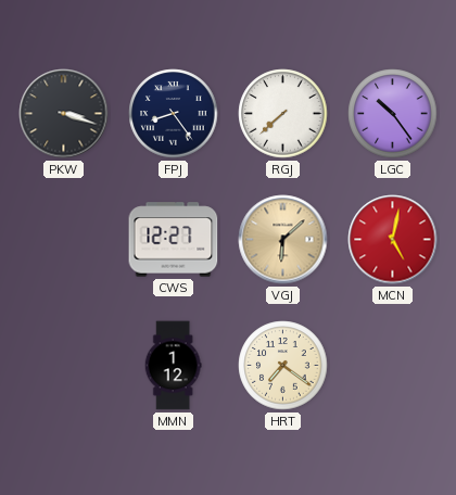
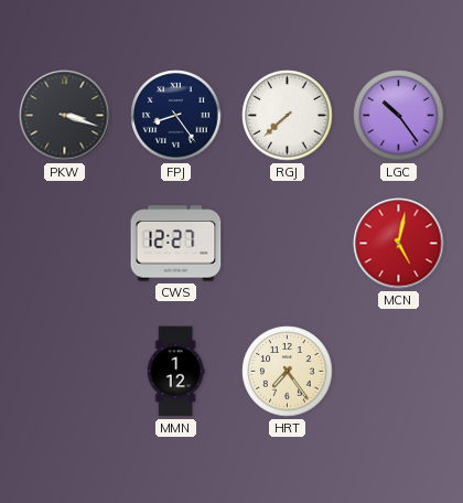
VGJ: 6:08 -> none
HRT: 7:21 -> 7:24
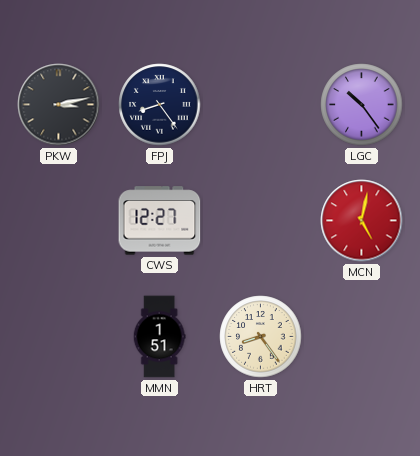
PKW: 3:18 -> 3:13
RGJ: 7:38 -> none
MMN: 1:12 -> 1:51
HRT: 7:24 -> 8:24
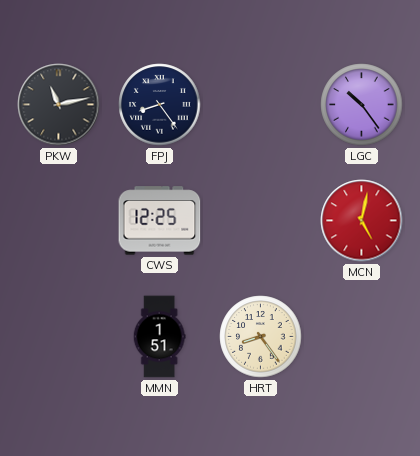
PKW: 3:13 -> 11:13
CWS: 12:27 -> 12:25
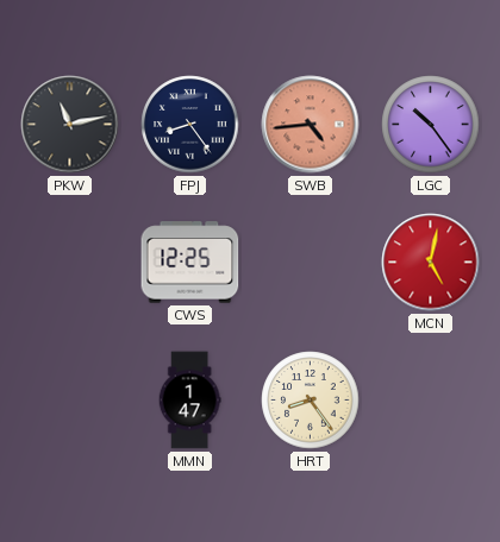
SWB: none -> 4:44
MMN: 1:51 -> 1:47
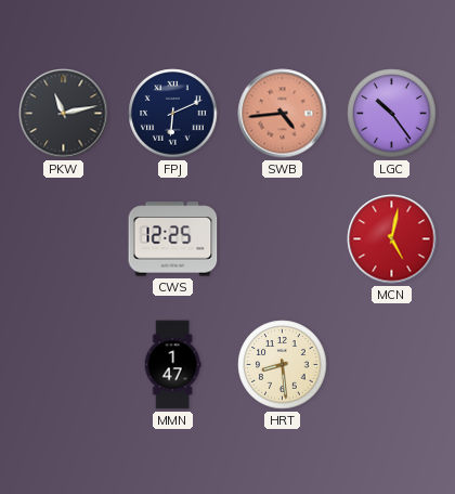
FPJ: 8:24 -> 6:11
HRT: 8:24 -> 8:29
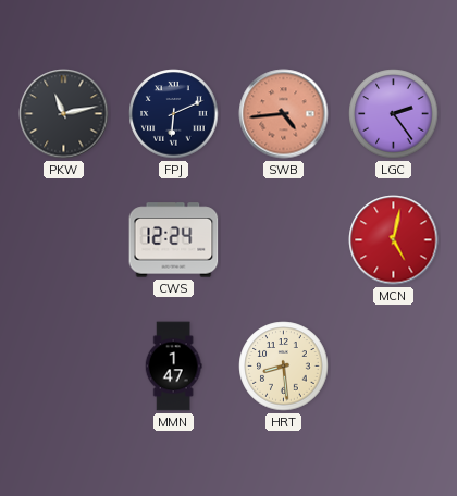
LGC: 10:24 -> 2:24
CWS: 12:25 -> 12:24
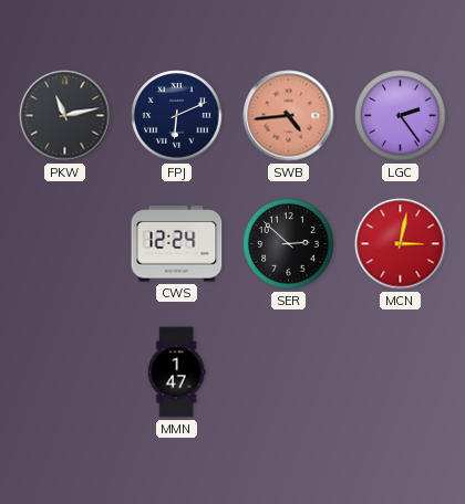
SER: none -> 2:52
MCN: 5:02 -> 3:02
HRT: 8:29 -> none
